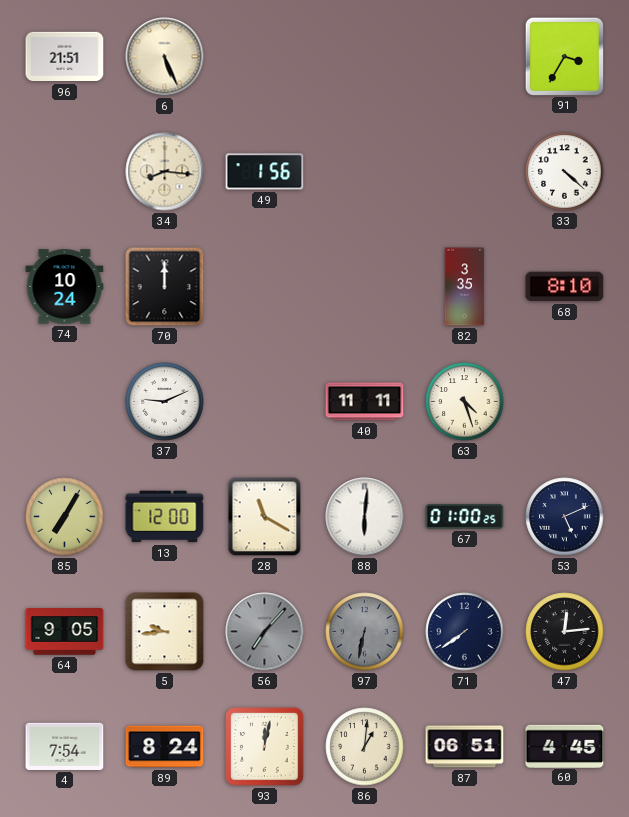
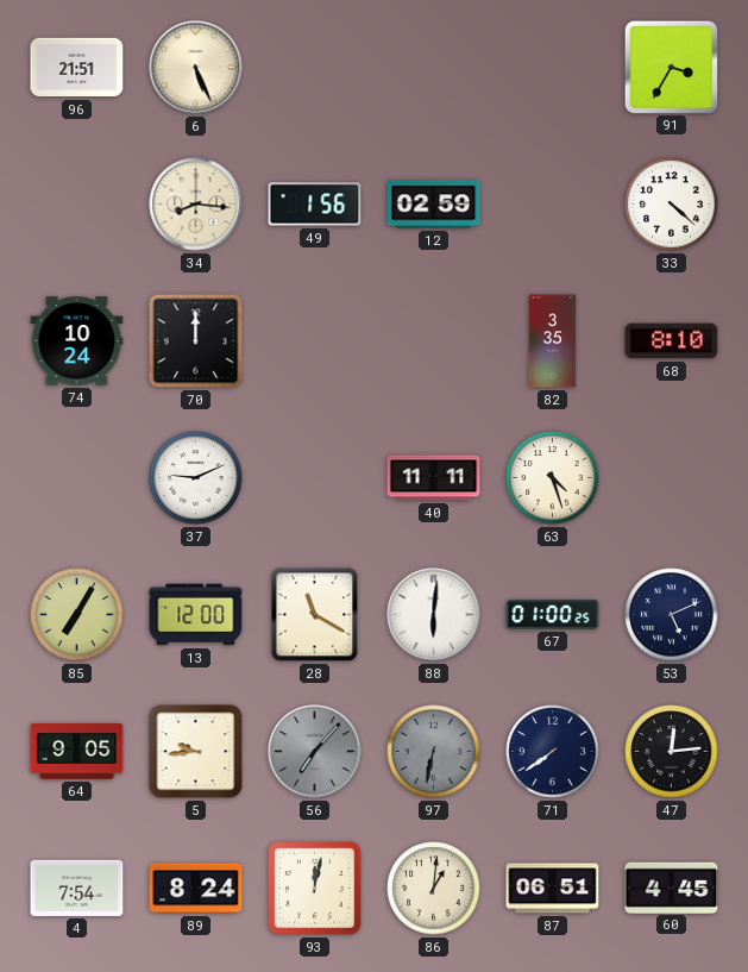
12: none -> 02:59
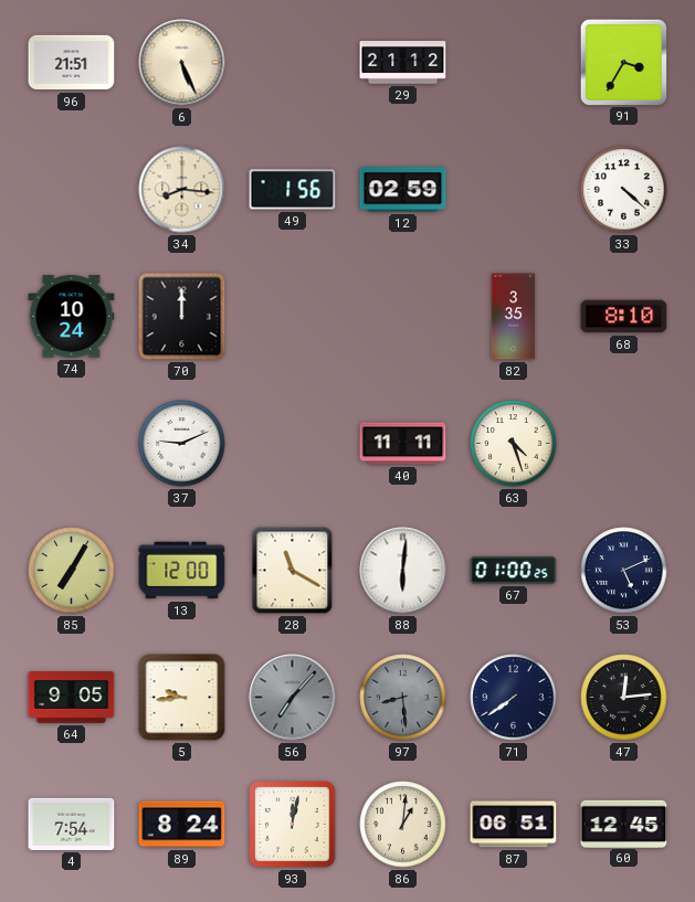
29: none -> 21:12
97: 6:32 -> 8:29
60: 4:45 -> 12:45
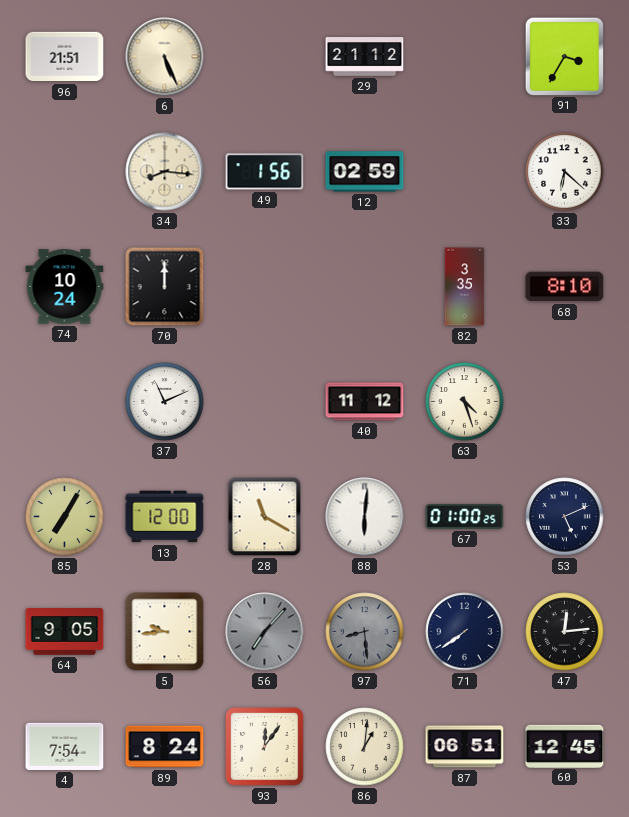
33: 4:22 -> 6:22
37: 9:11 -> 11:11
40: 11:11 -> 11:12
93: 12:02 -> 12:06
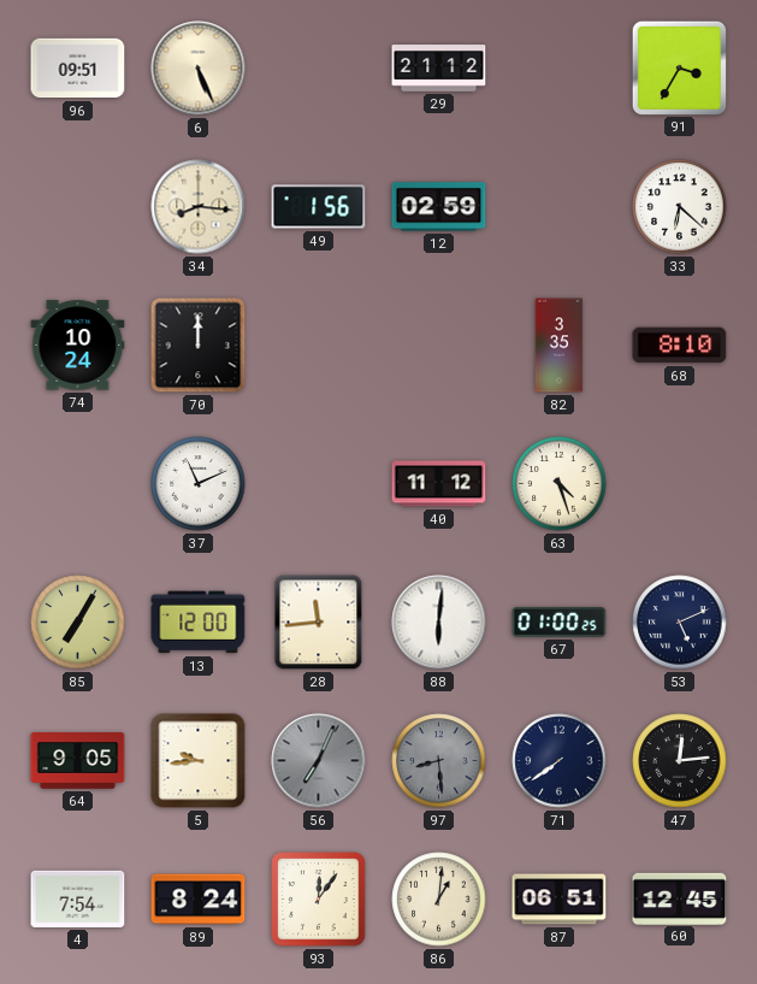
96: 21:51 -> 09:51
28: 11:20 -> 11:44
56: 7:07 -> 7:04
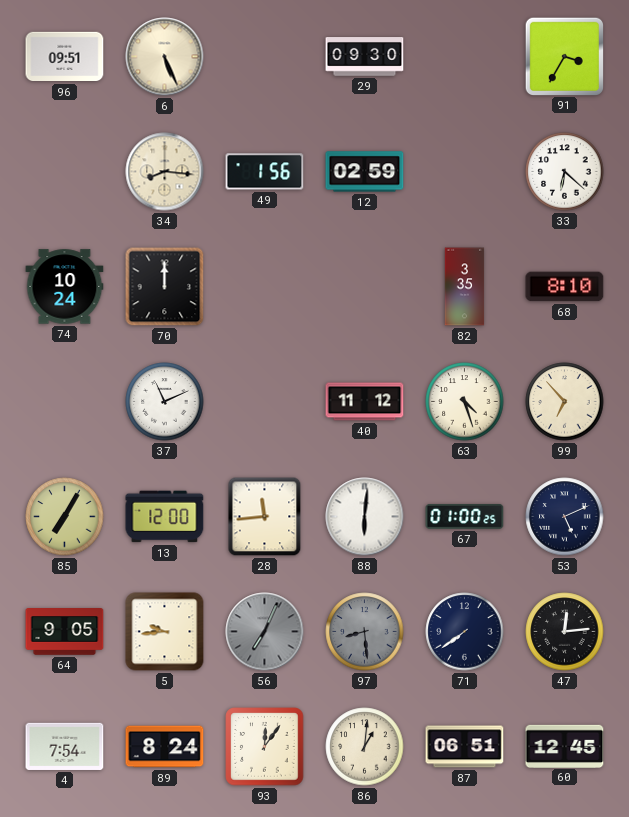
29: 21:12 -> 09:30
99: none -> 6:53
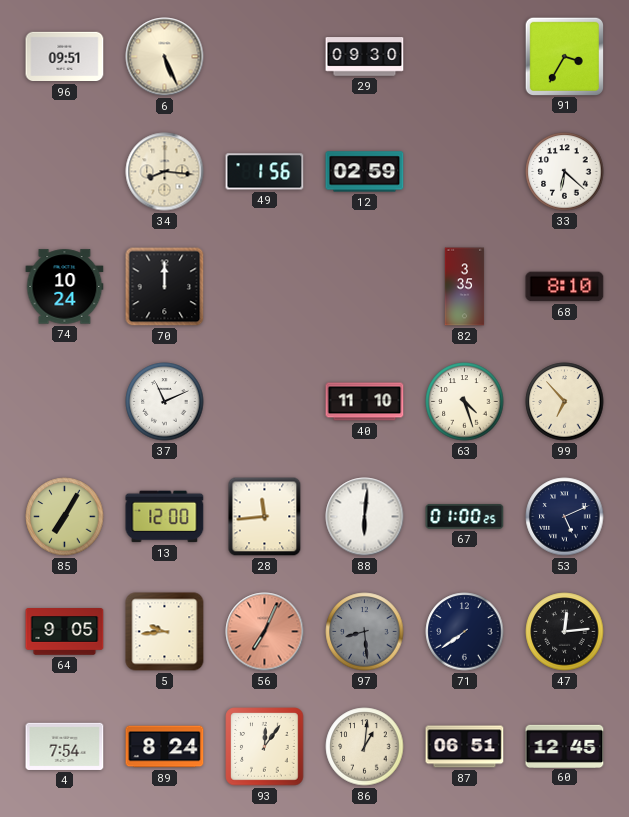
40: 11:12 -> 11:10
56 dial: grey -> salmon
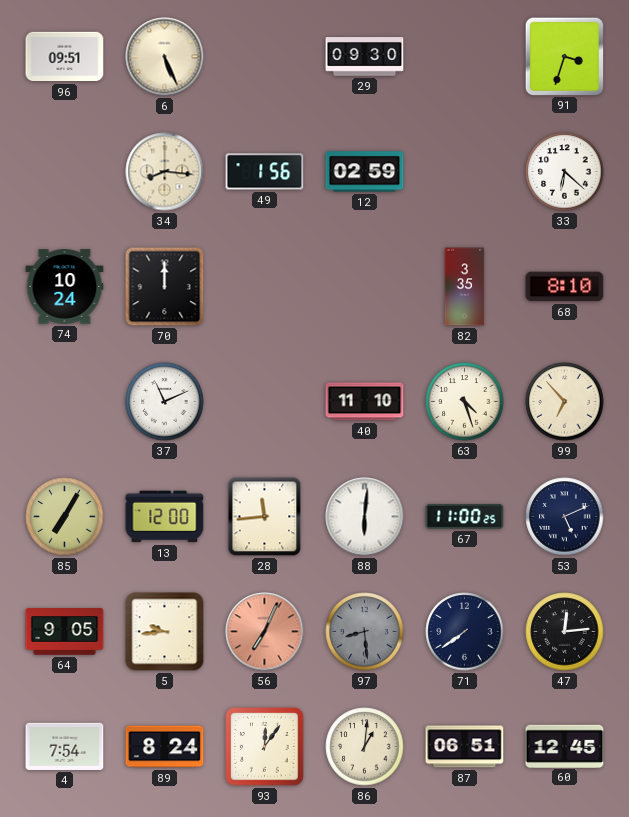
91: 3:35 -> 3:33
67: 01:00 -> 11:00
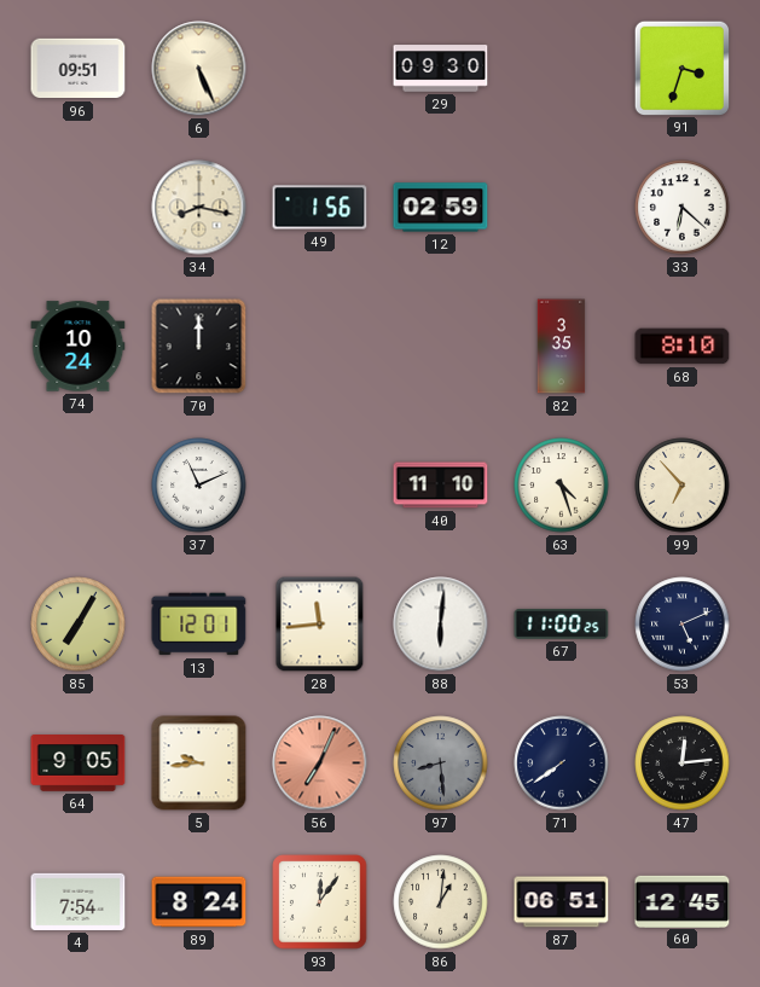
34: 8:16 -> 8:17
13: 12:00 -> 12:01
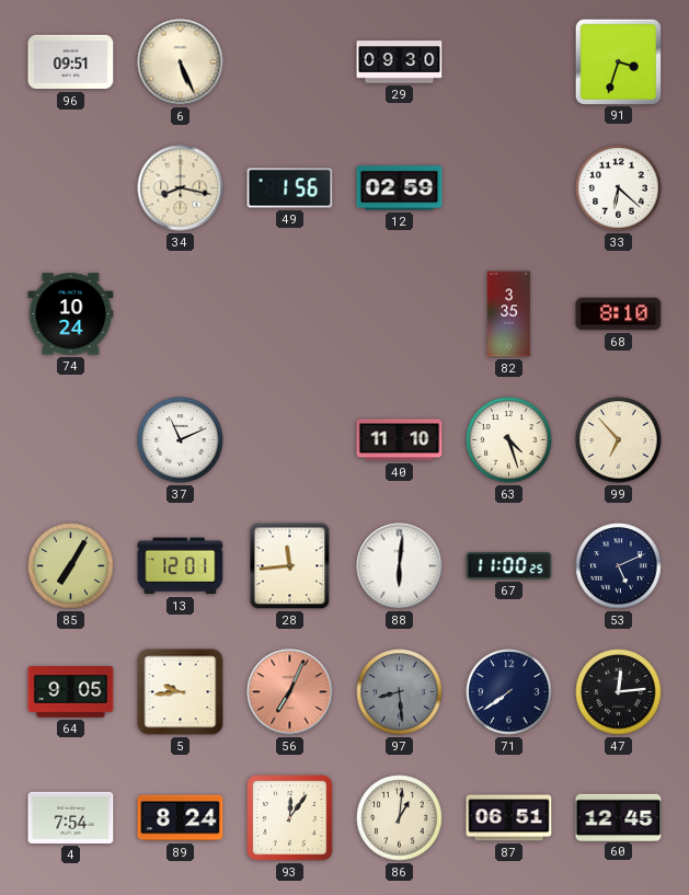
70: 12:00 -> none
